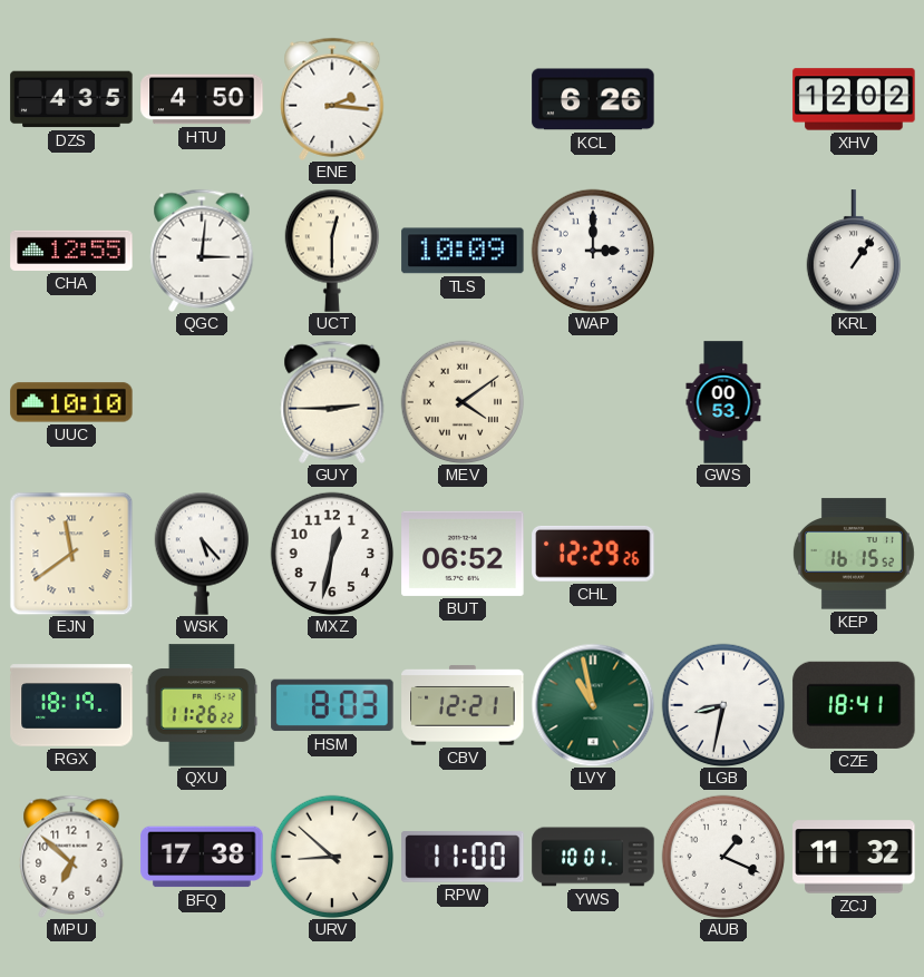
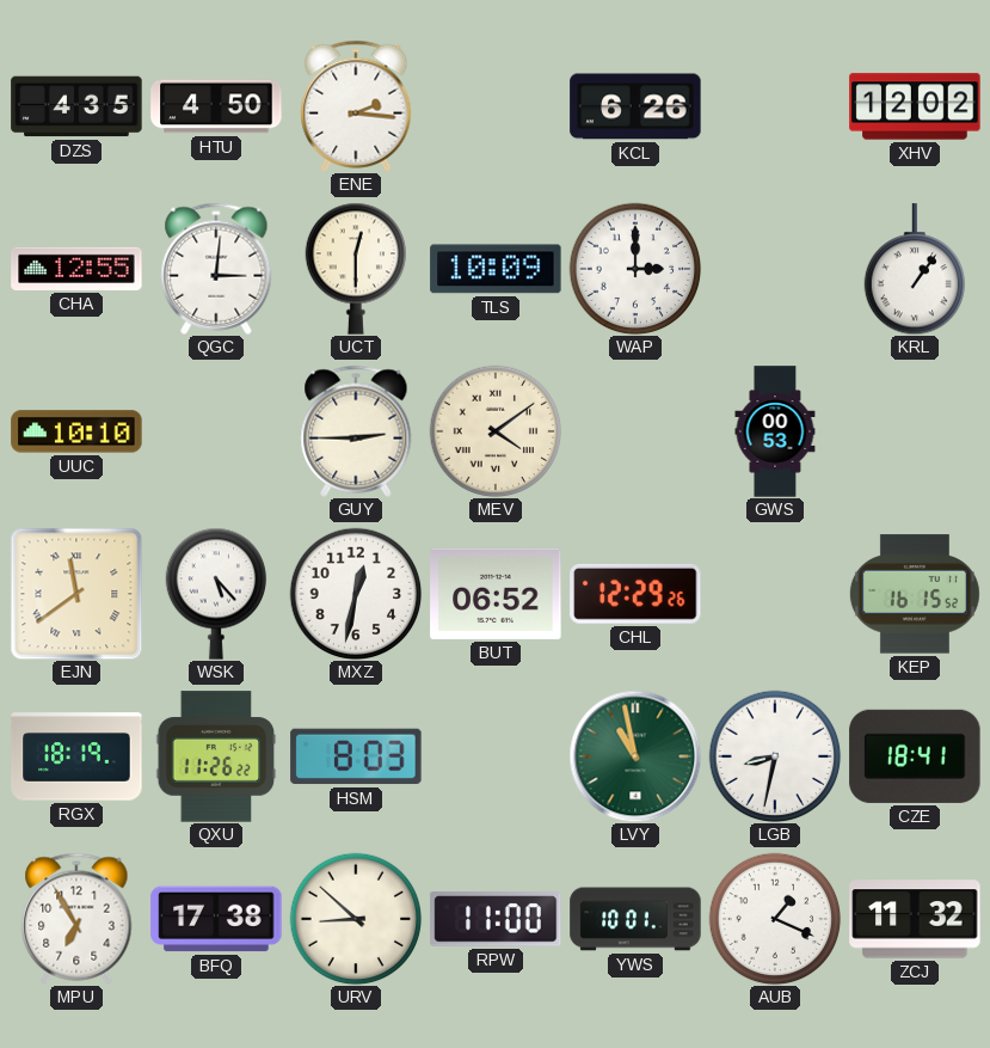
CBV: 12:21 -> none
MPU: 6:52 -> 6:55
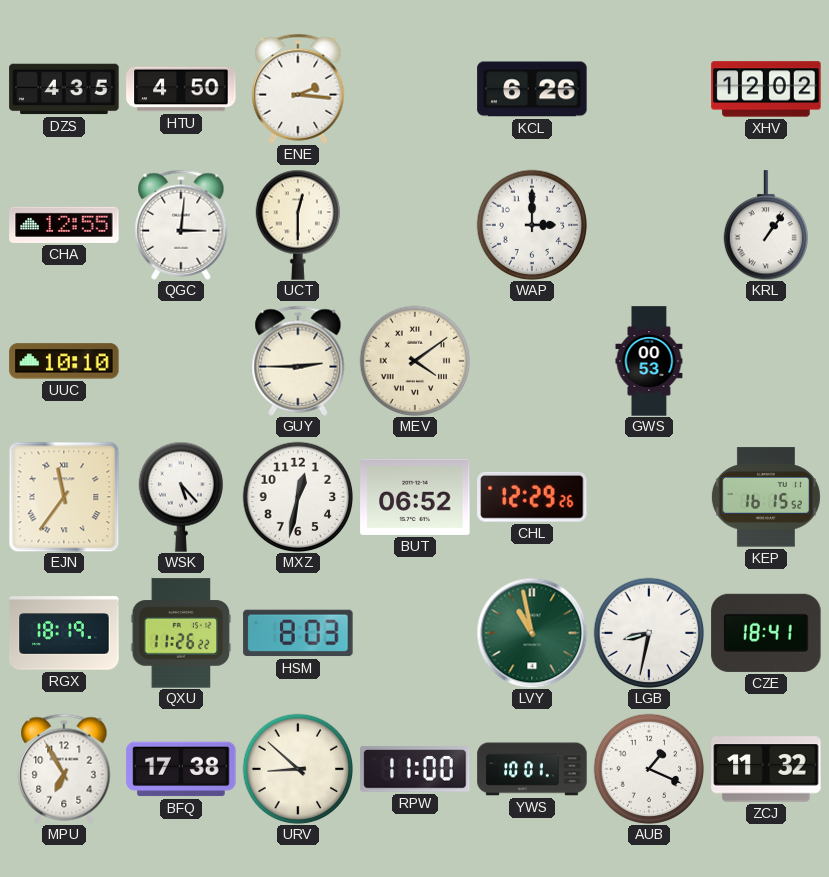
TLS: 10:09 -> none
EJN: 11:39 -> 11:36
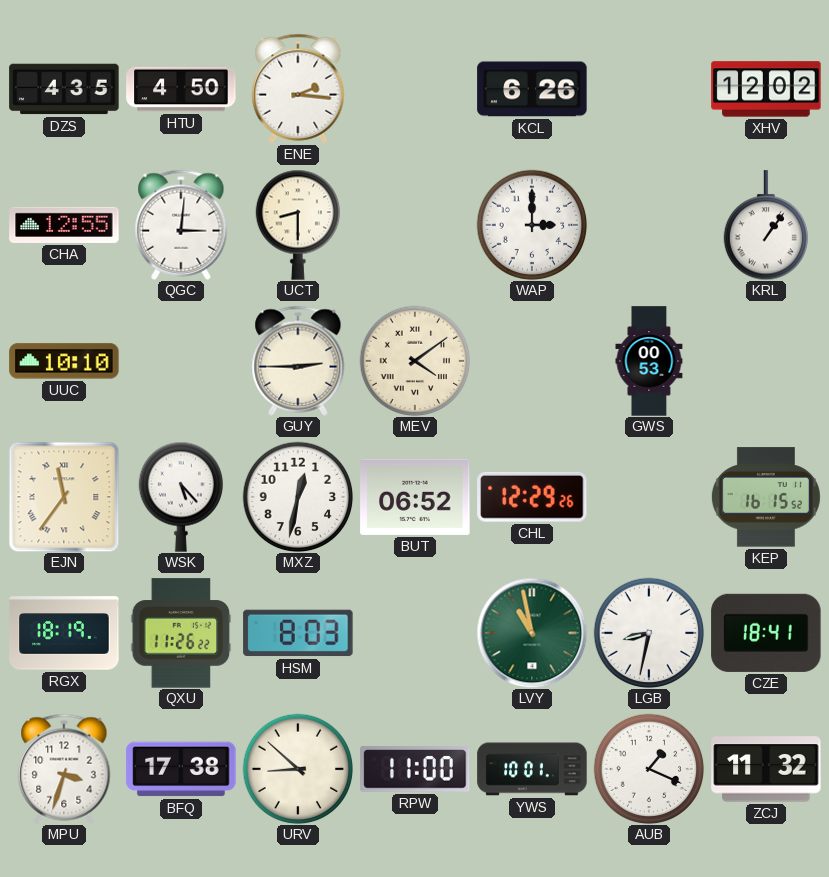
UCT: 12:30 -> 8:30
MPU: 6:55 -> 3:33
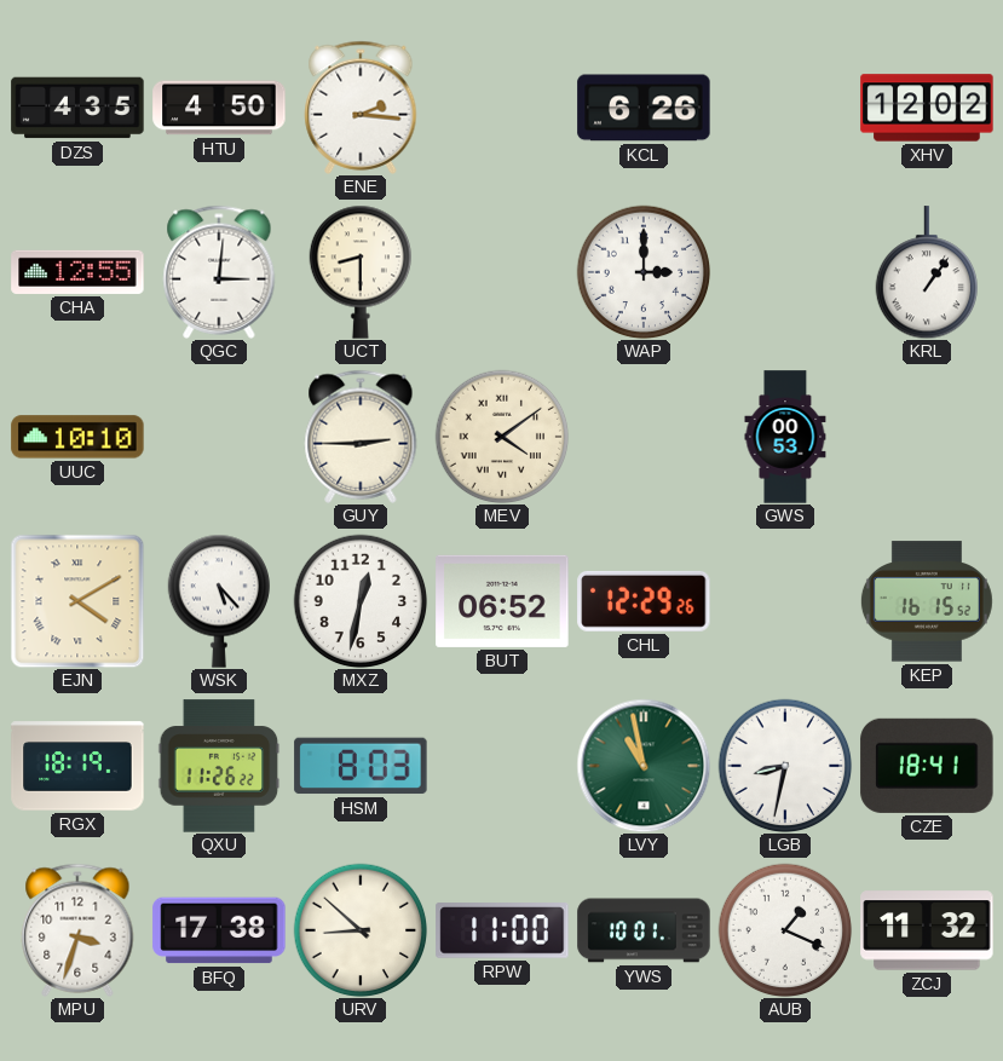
EJN: 11:36 -> 4:10
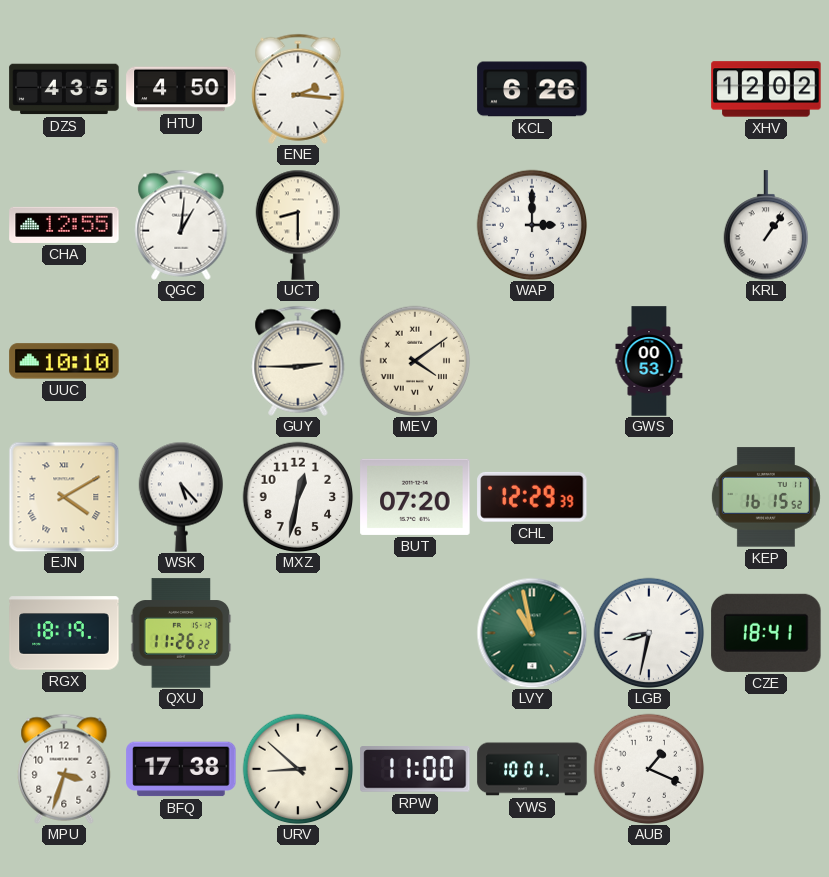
QGC: 3:01 -> 1:01
BUT: 06:52 -> 07:20
CHL: 12:29:26 -> 12:29:39
HSM: 8:03 -> none
ZCJ: 11:32 -> none
